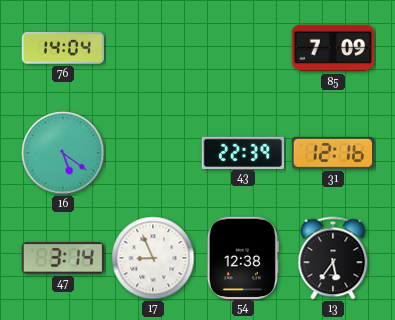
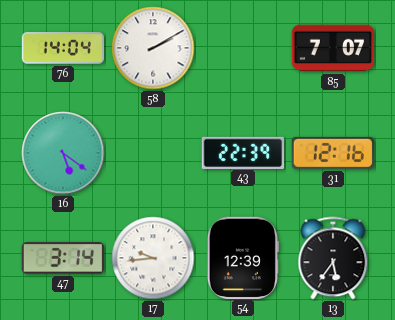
58: none -> 2:10
85: 7:09 -> 7:07
17: 8:56 -> 9:44
54: 12:38 -> 12:39
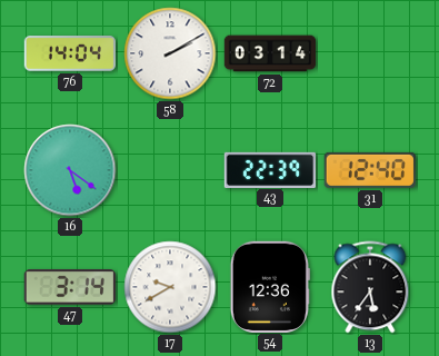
72: none -> 03:14
85: 7:07 -> none
31: 12:16 -> 12:40
17: 9:44 -> 9:40
54: 12:39 -> 12:36
